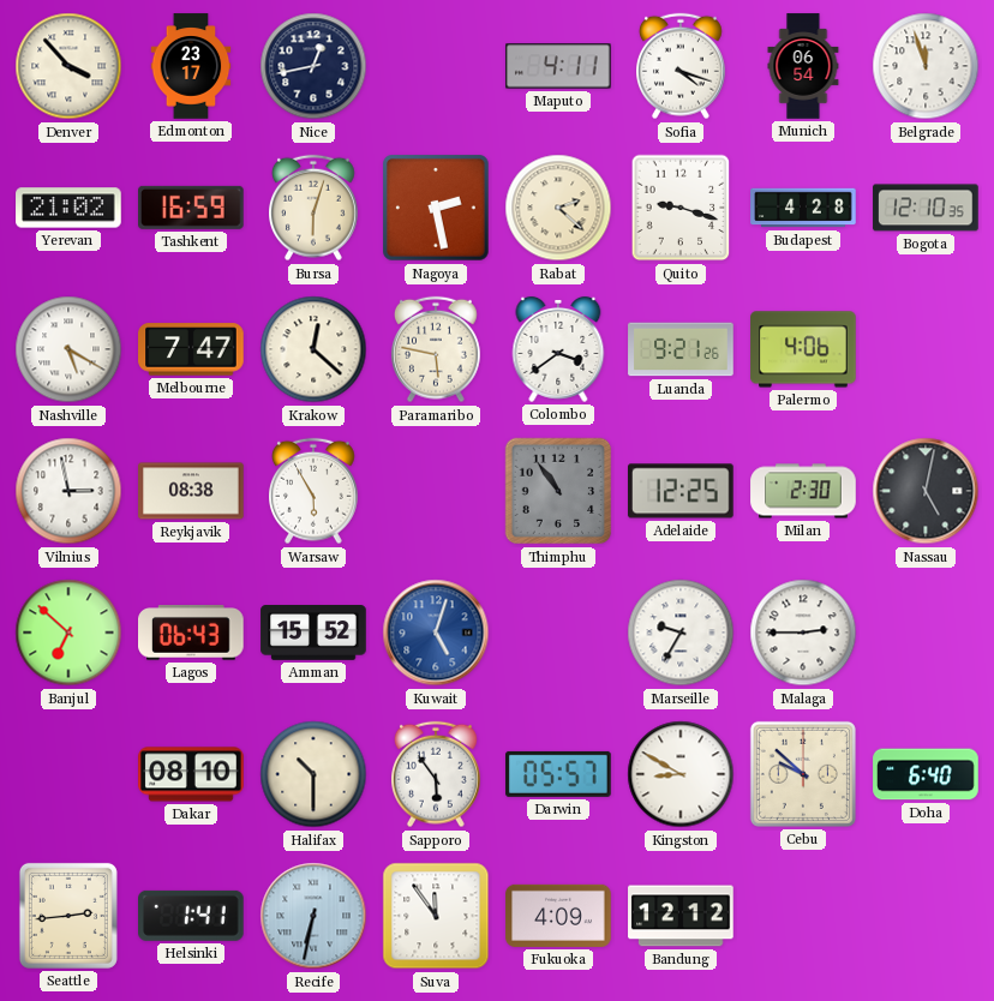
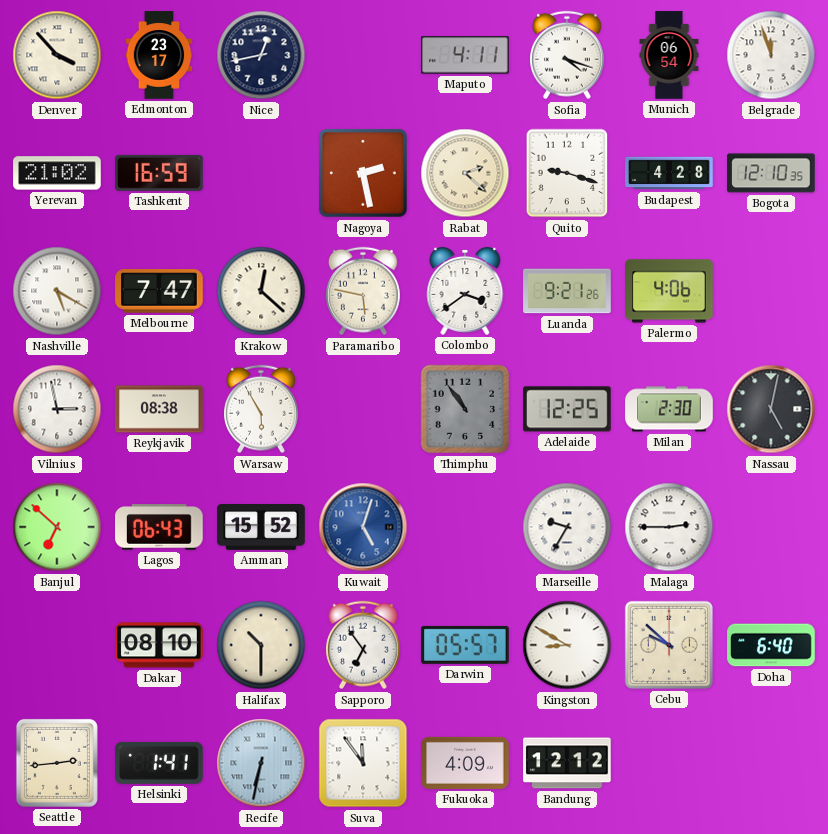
Bursa: 6:03 -> none
Sapporo: 5:54 -> 6:54
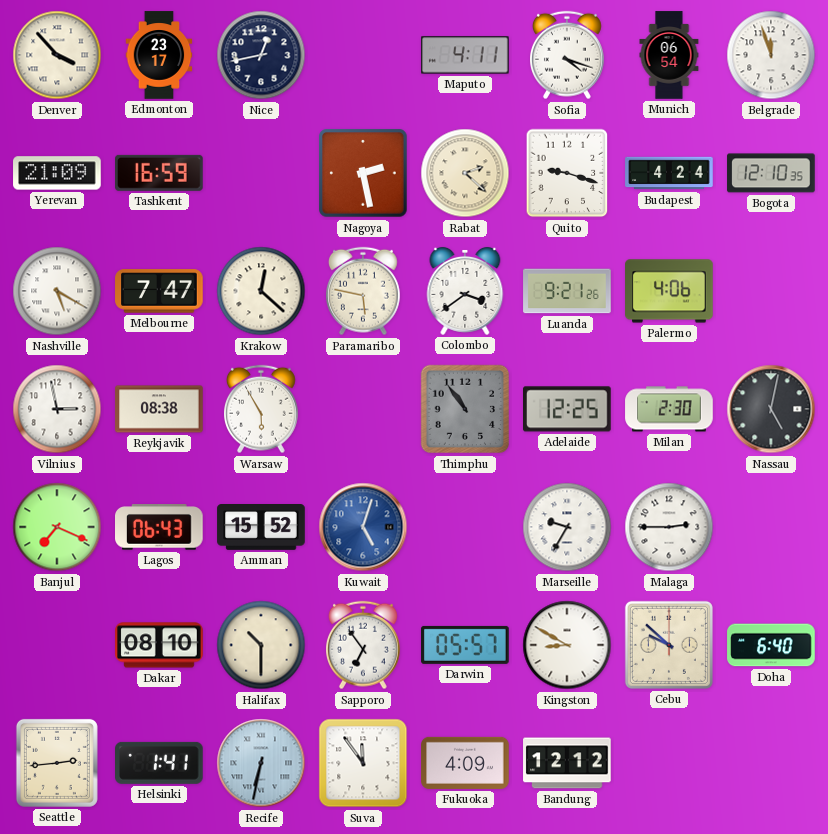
Yerevan: 21:02 -> 21:09
Budapest: 4:28 -> 4:24
Banjul: 6:52 -> 7:19
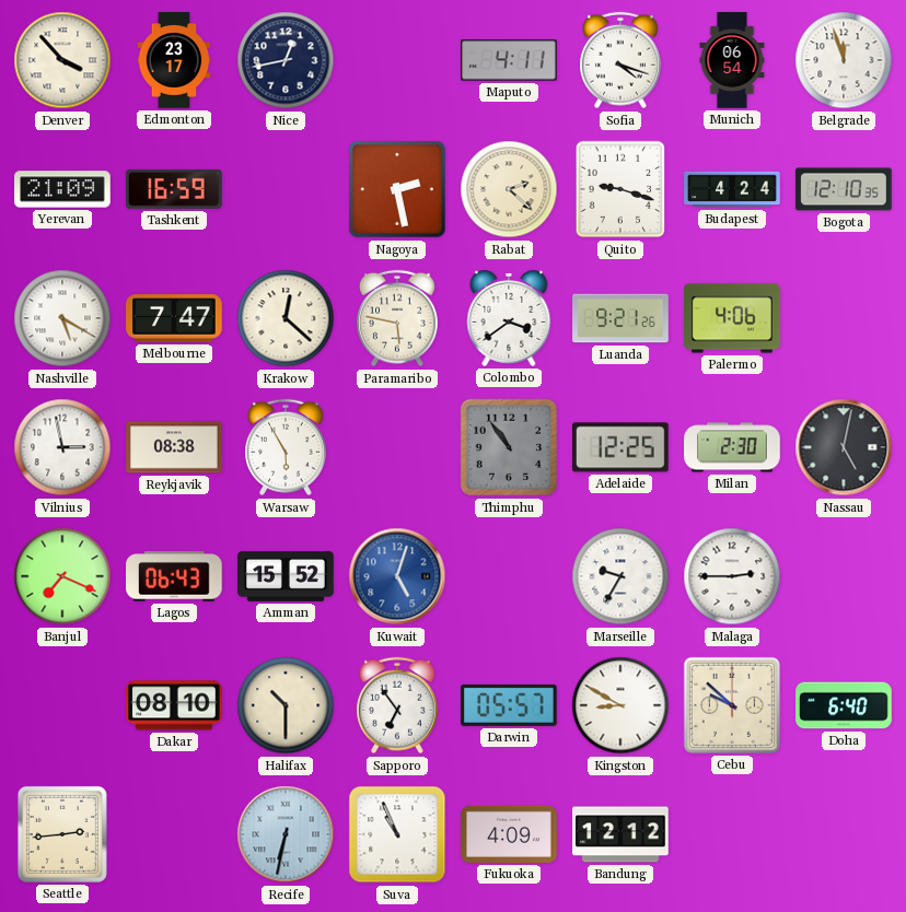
Helsinki: 1:41 -> none
Suva: 11:54 -> 10:56
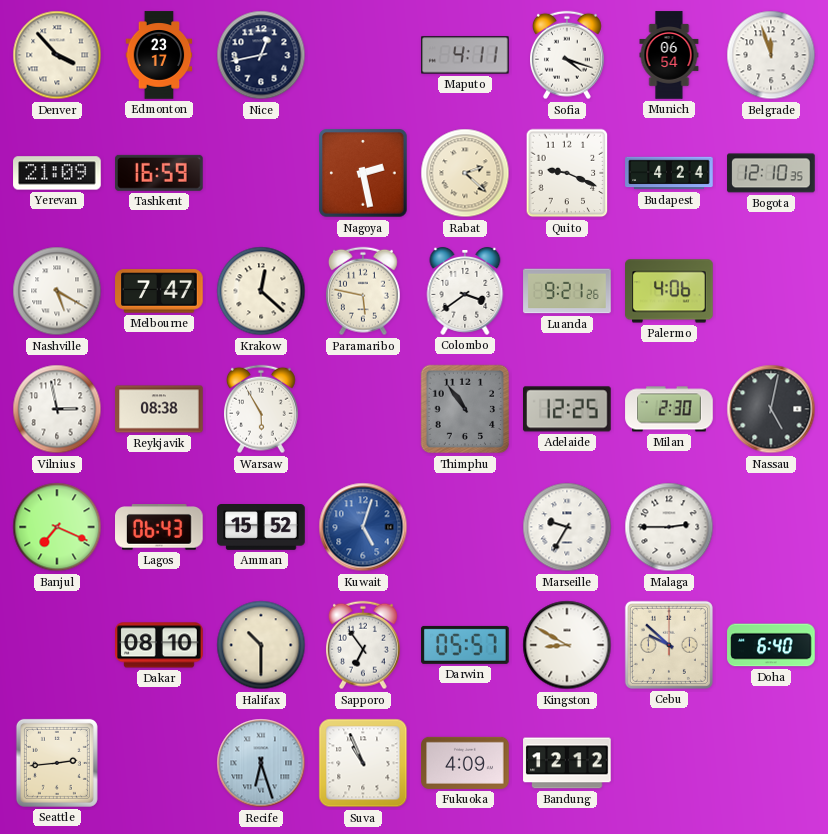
Quito: 9:18 -> 9:19
Recife: 6:32 -> 6:27
